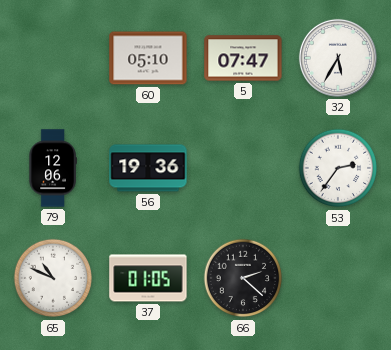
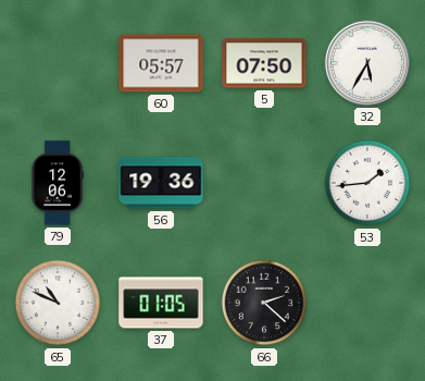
60: 05:10 -> 05:57
5: 07:47 -> 07:50
53: 2:36 -> 1:44
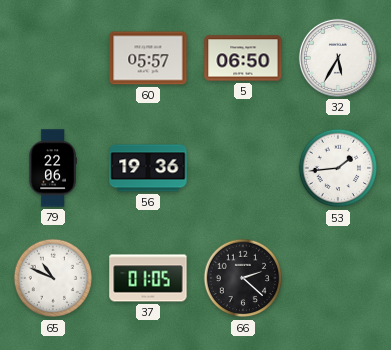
5: 07:50 -> 06:50
79: 12:06 -> 22:06
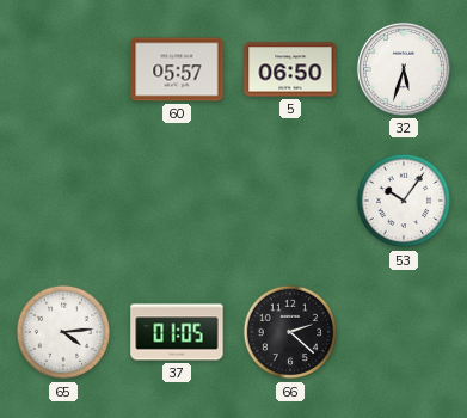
32: 5:35 -> 5:33
79: 22:06 -> none
56: 19:36 -> none
53: 1:44 -> 10:06
65: 10:49 -> 4:14
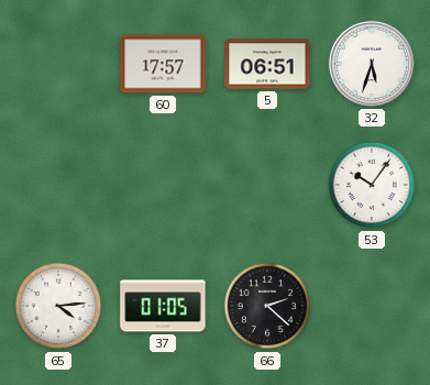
60: 05:57 -> 17:57
5: 06:50 -> 06:51
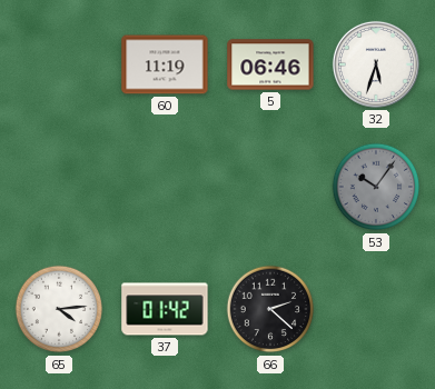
60: 17:57 -> 11:19
5: 06:51 -> 06:46
53 dial: white -> grey
37: 01:05 -> 01:42
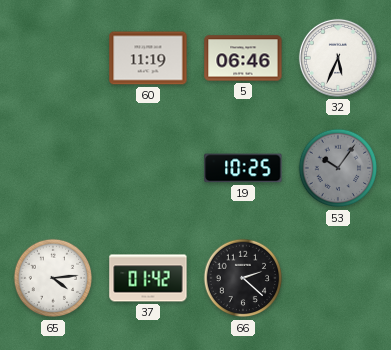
32: 5:33 -> 5:34
19: none -> 10:25
